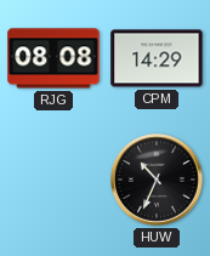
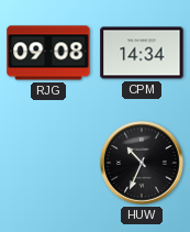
RJG: 08:08 -> 09:08
CPM: 14:29 -> 14:34
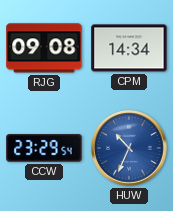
CCW: none -> 23:29
HUW dial: black -> blue
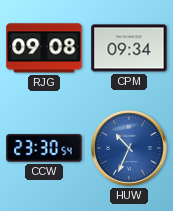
CPM: 14:34 -> 09:34
CCW: 23:29 -> 23:30
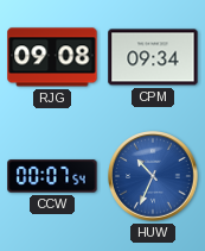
CCW: 23:30 -> 00:07
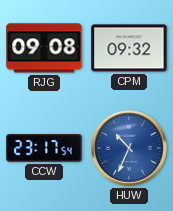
CPM: 09:34 -> 09:32
CCW: 00:07 -> 23:17
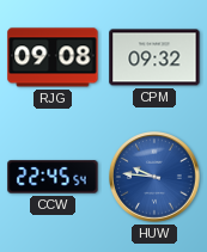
CCW: 23:17 -> 22:45
HUW: 10:34 -> 9:46
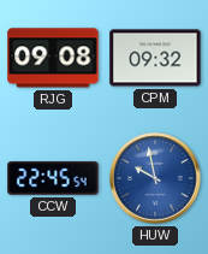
HUW: 9:46 -> 9:58
